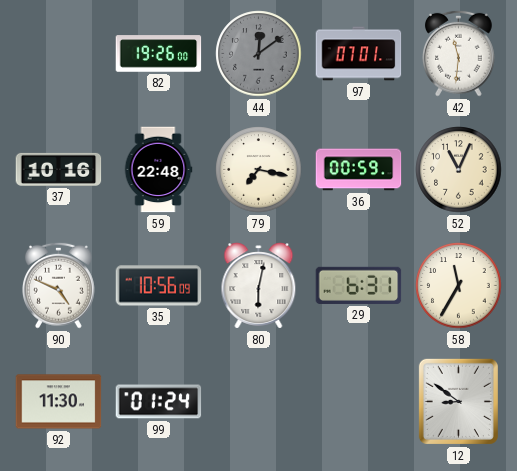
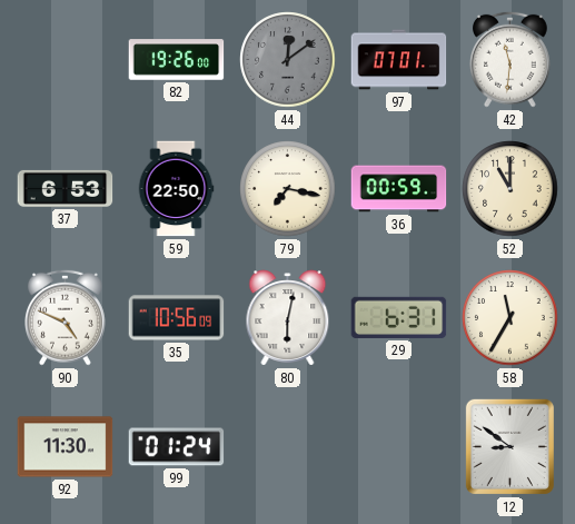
37: 10:16 -> 6:53
59: 22:48 -> 22:50
52: 11:04 -> 11:00
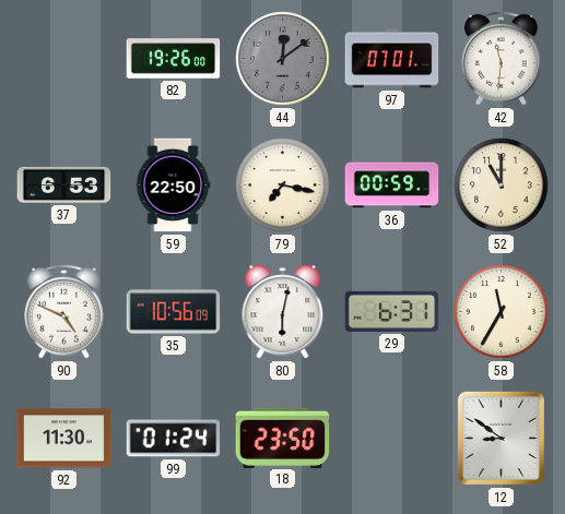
18: none -> 23:50
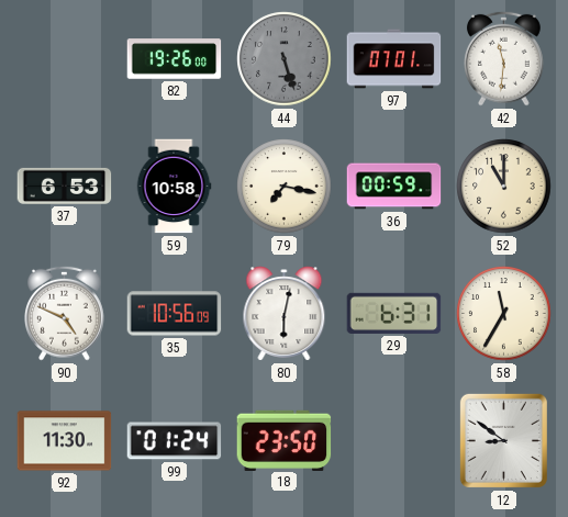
44: 12:09 -> 5:27
59: 22:50 -> 10:58
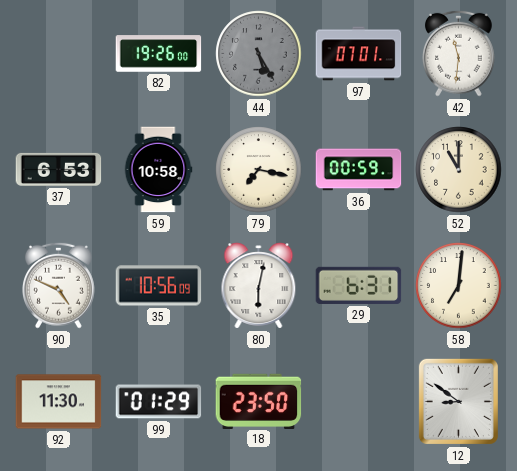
44: 5:27 -> 5:25
58: 11:35 -> 7:01
99: 01:24 -> 01:29
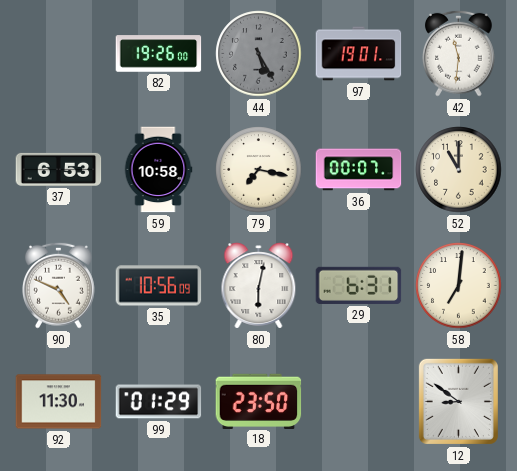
97: 07:01 -> 19:01
36: 00:59 -> 00:07
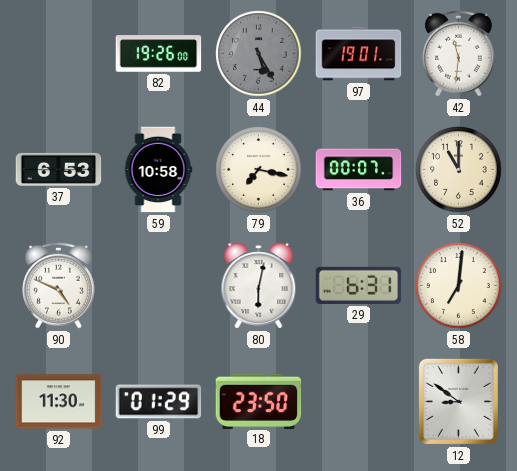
35: 10:56 -> none
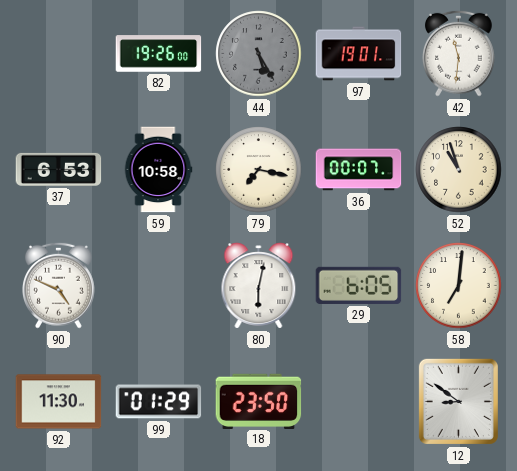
52: 11:00 -> 10:57
29: 6:31 -> 6:05
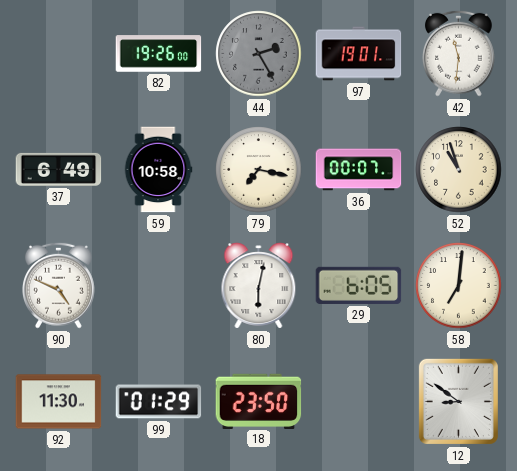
44: 5:25 -> 2:25
37: 6:53 -> 6:49
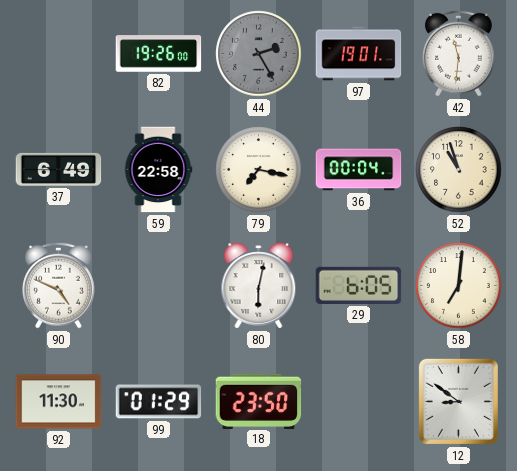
59: 10:58 -> 22:58
36: 00:07 -> 00:04
